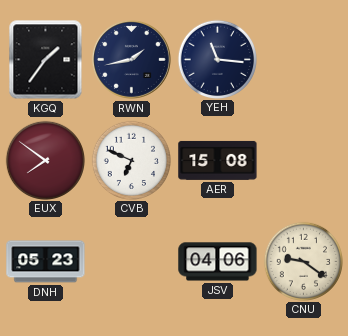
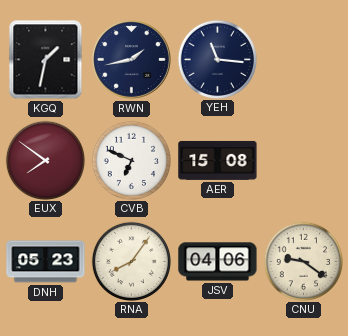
KGQ: 1:36 -> 1:32
RNA: none -> 8:06
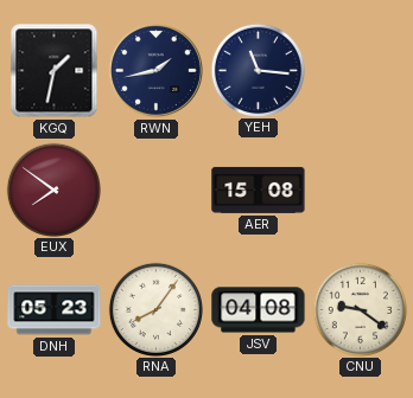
CVB: 6:49 -> none
JSV: 04:06 -> 04:08
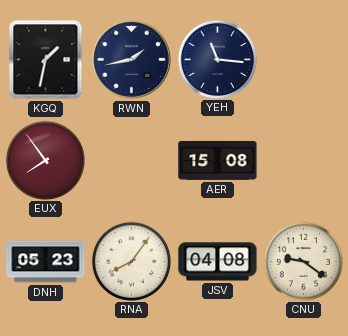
EUX: 7:51 -> 7:54
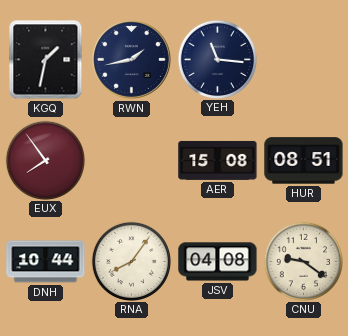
HUR: none -> 08:51
DNH: 05:23 -> 10:44
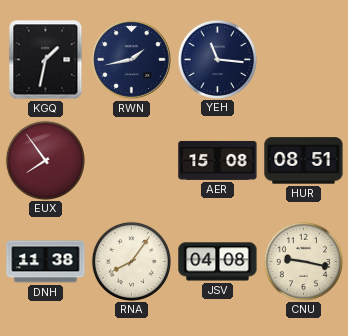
DNH: 10:44 -> 11:38
CNU: 9:21 -> 9:17
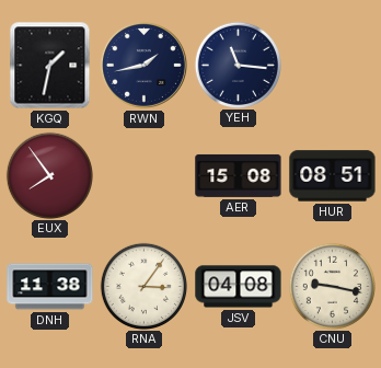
RNA: 8:06 -> 3:06
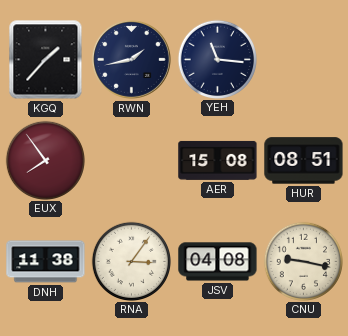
KGQ: 1:32 -> 1:37
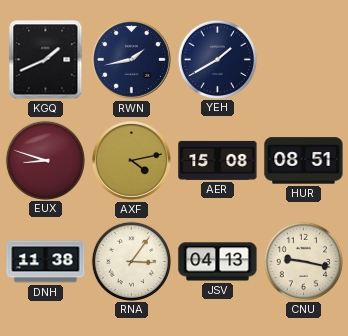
KGQ: 1:37 -> 1:41
YEH: 11:16 -> 1:40
EUX: 7:54 -> 8:48
AXF: none -> 4:13
JSV: 04:08 -> 04:13
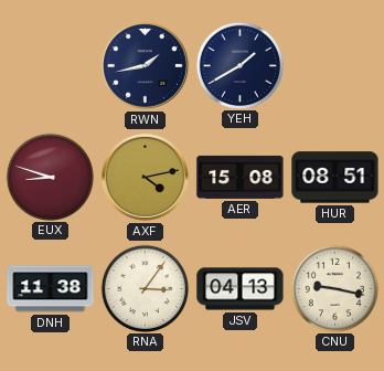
KGQ: 1:41 -> none
